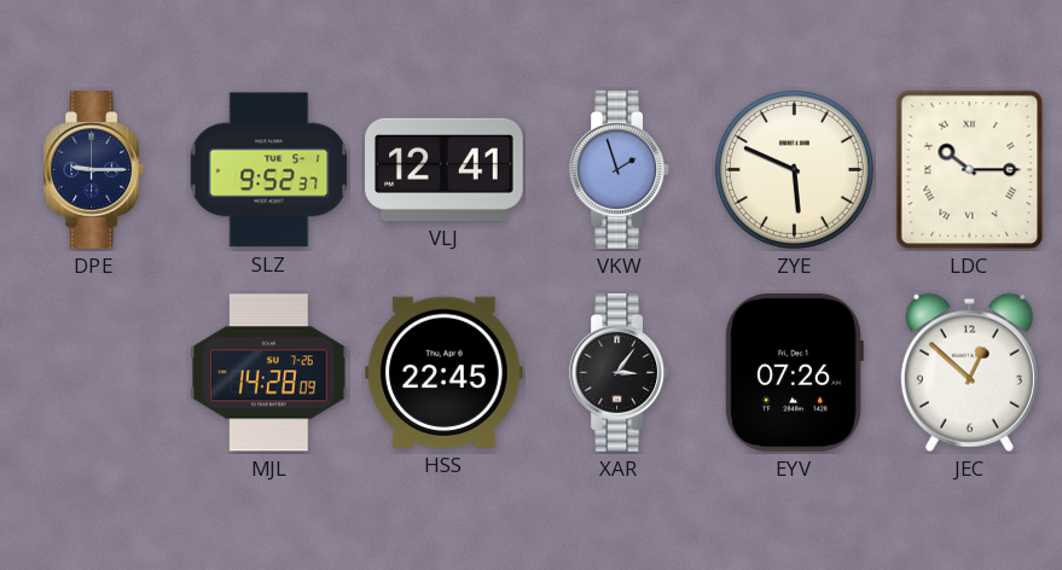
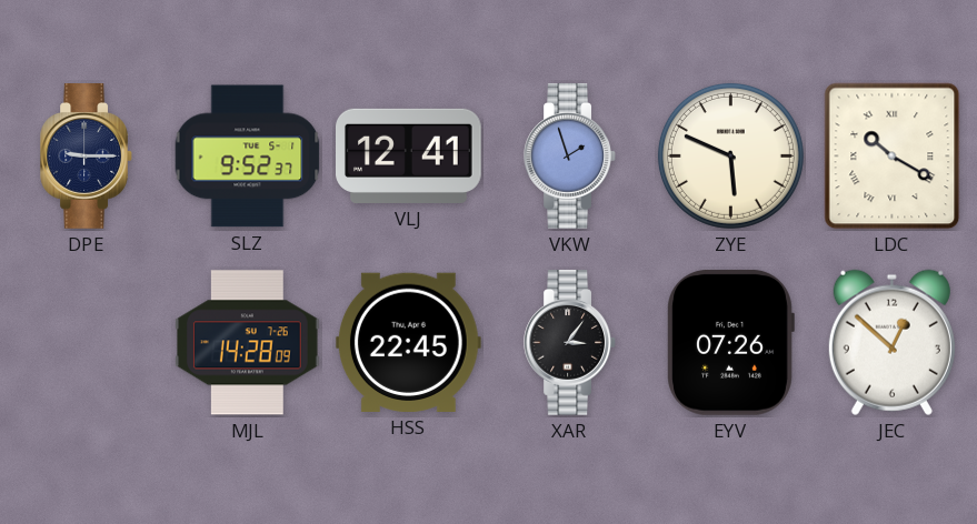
LDC: 10:15 -> 10:20
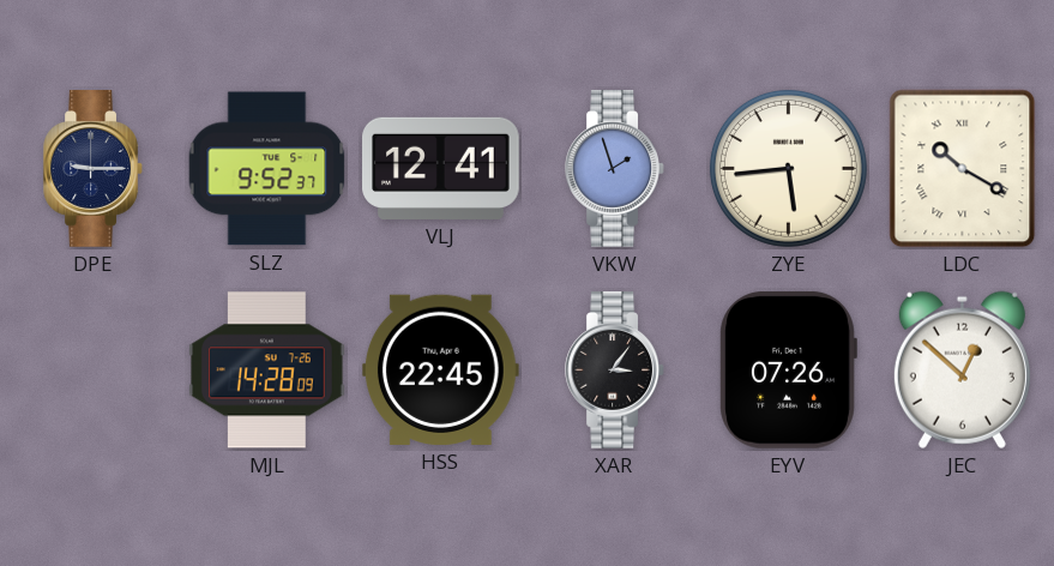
ZYE: 5:49 -> 5:44
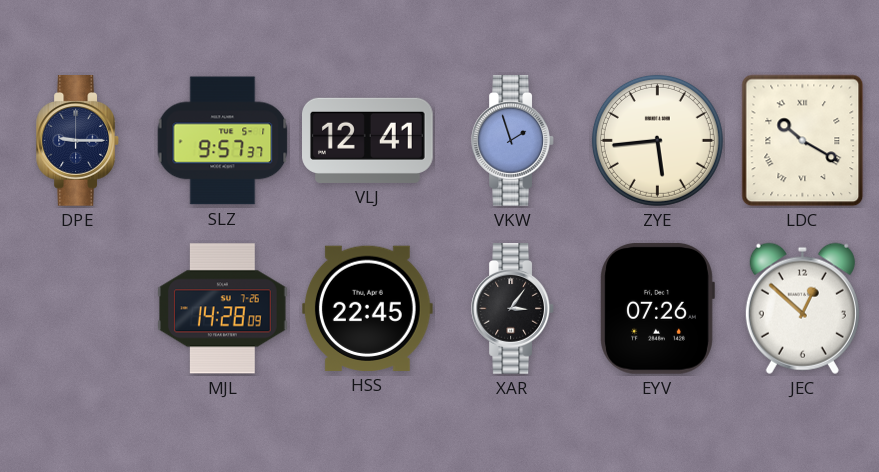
SLZ: 9:52 -> 9:57
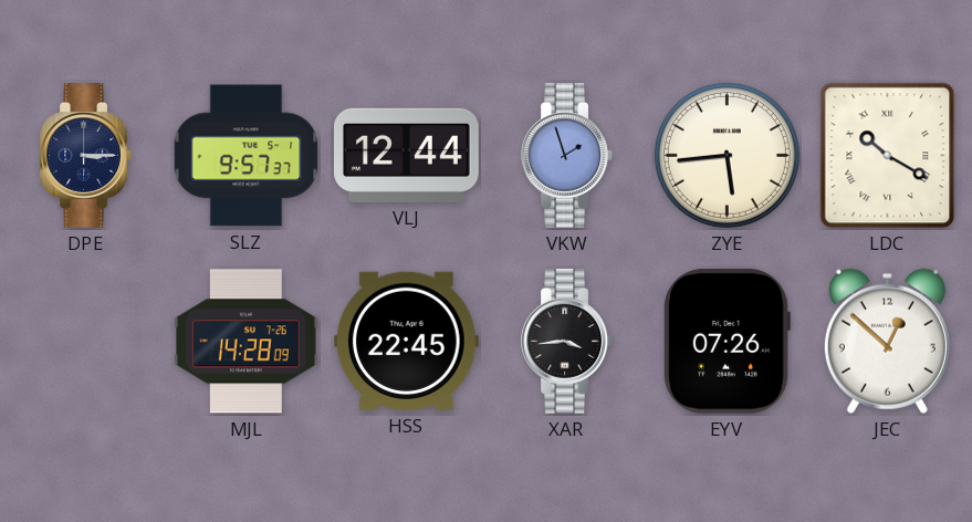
DPE: 9:15 -> 3:15
VLJ: 12:41 -> 12:44
XAR: 3:06 -> 3:44
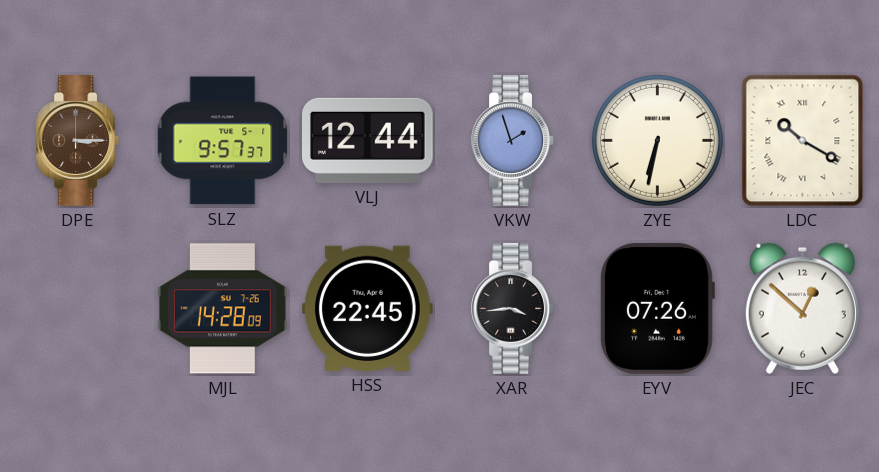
DPE dial: navy -> brown
ZYE: 5:44 -> 6:32
